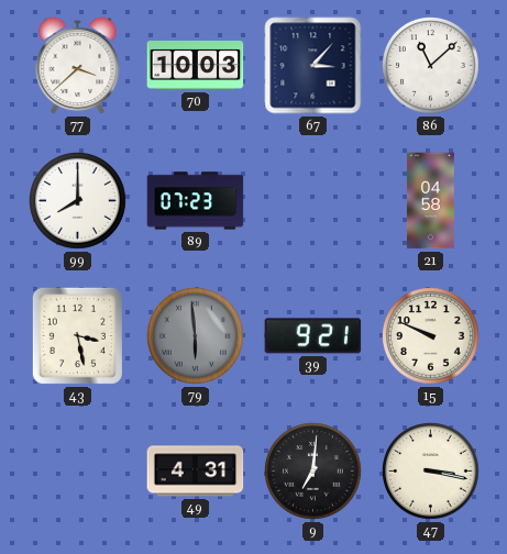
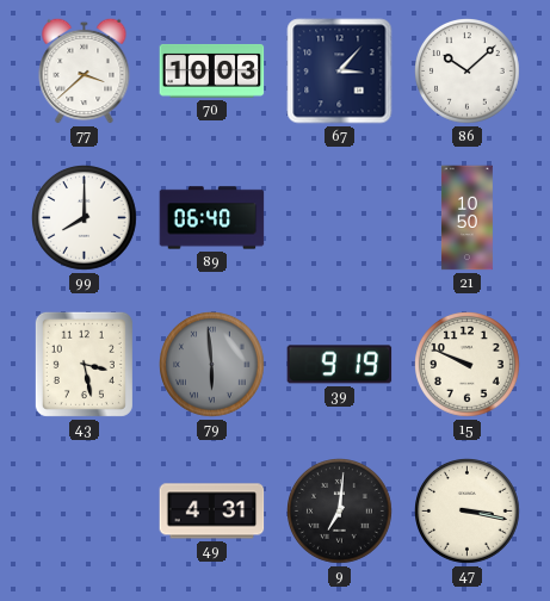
86: 11:08 -> 10:08
89: 07:23 -> 06:40
21: 04:58 -> 10:50
39: 9:21 -> 9:19
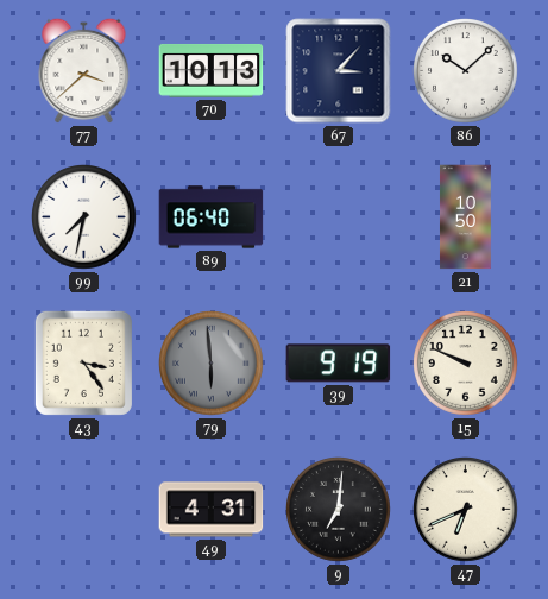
70: 10:03 -> 10:13
99: 8:00 -> 7:32
43: 3:28 -> 3:24
47: 3:17 -> 6:41
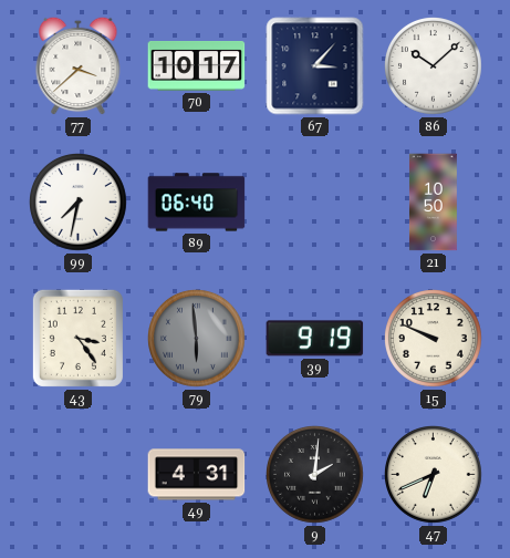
70: 10:13 -> 10:17
9: 7:01 -> 2:01
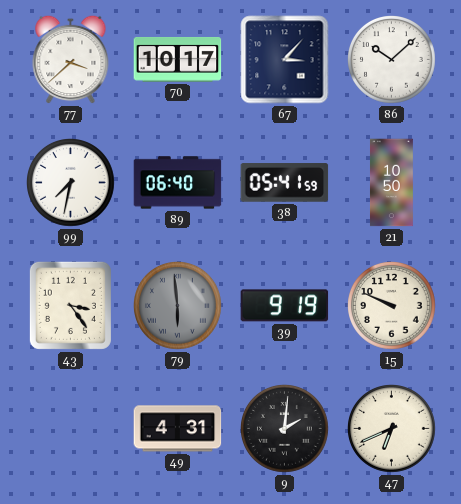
38: none -> 05:41
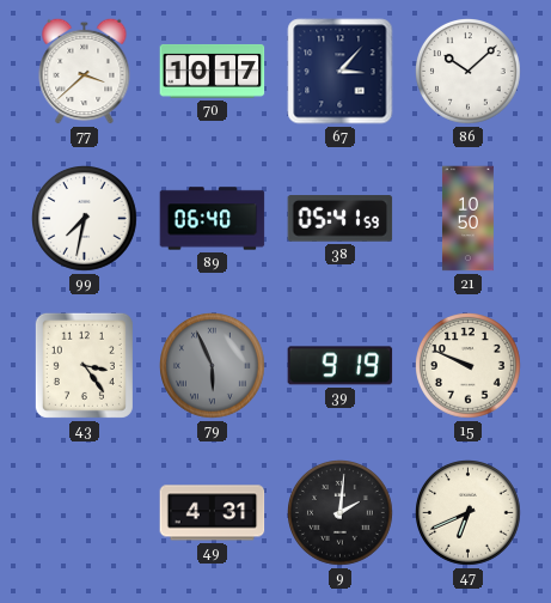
79: 5:59 -> 5:56
